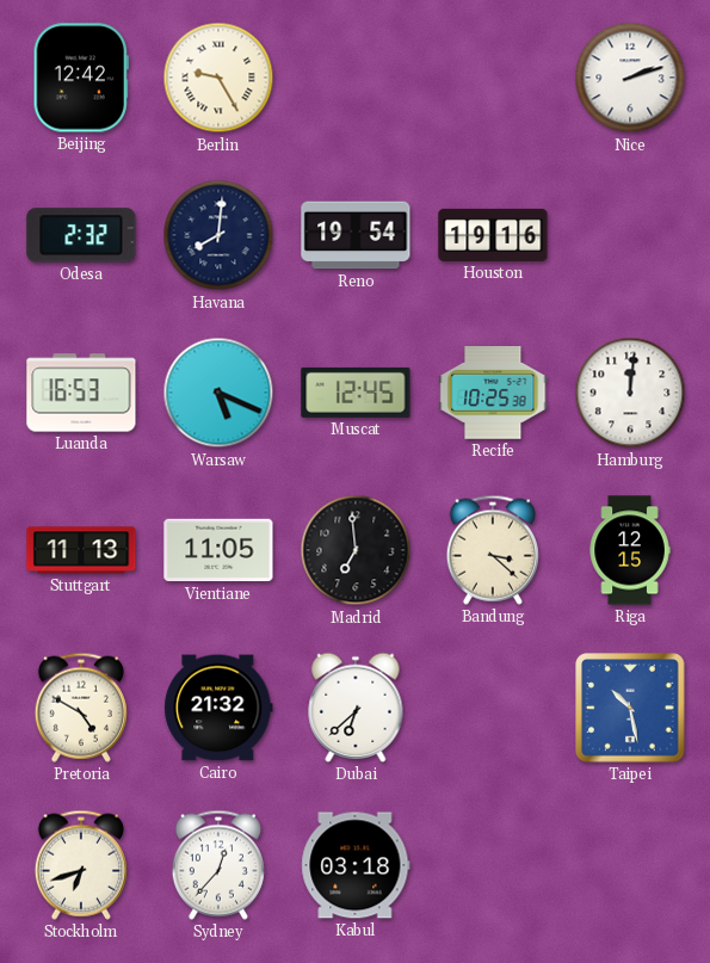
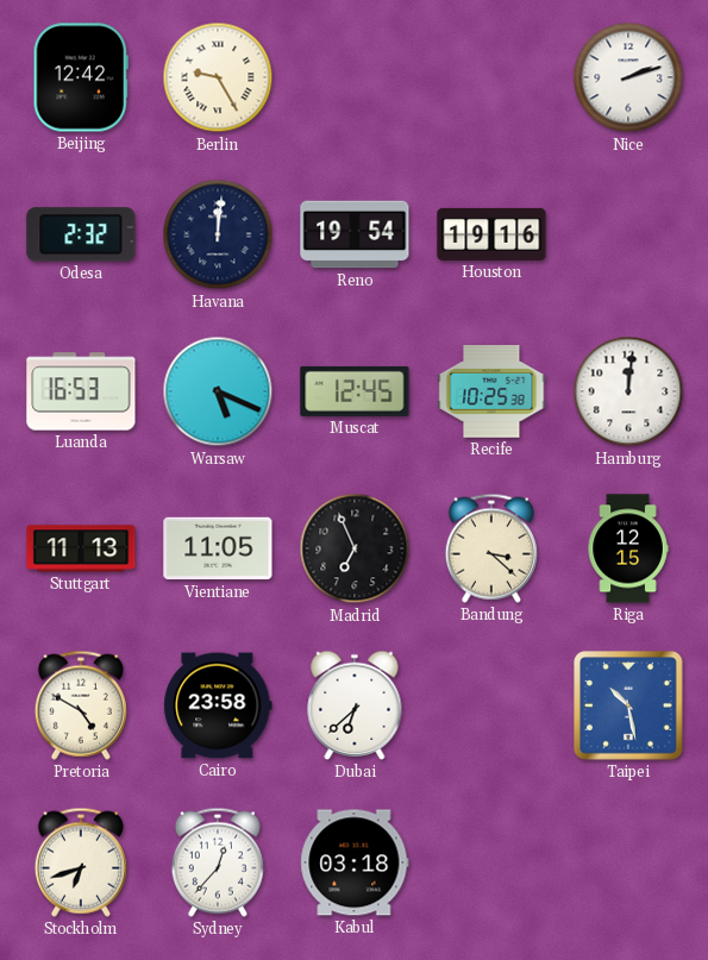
Havana: 8:01 -> 12:01
Madrid: 6:59 -> 6:56
Cairo: 21:32 -> 23:58
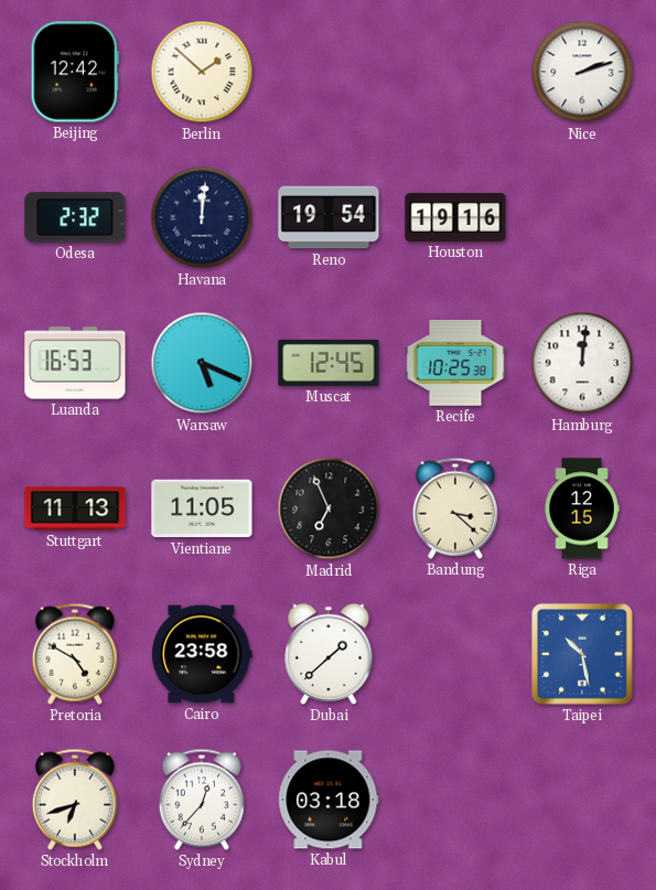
Berlin: 9:25 -> 1:52
Dubai: 6:38 -> 1:38
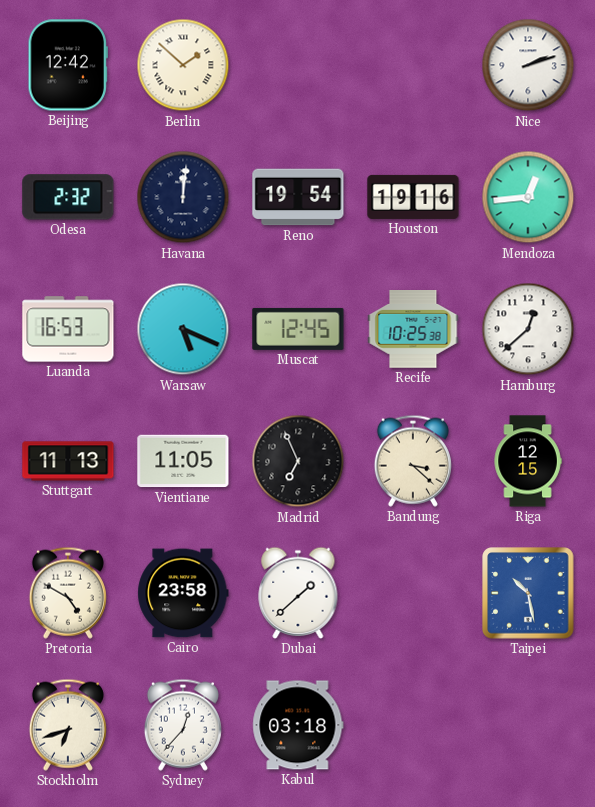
Mendoza: none -> 12:44
Hamburg: 12:01 -> 12:38
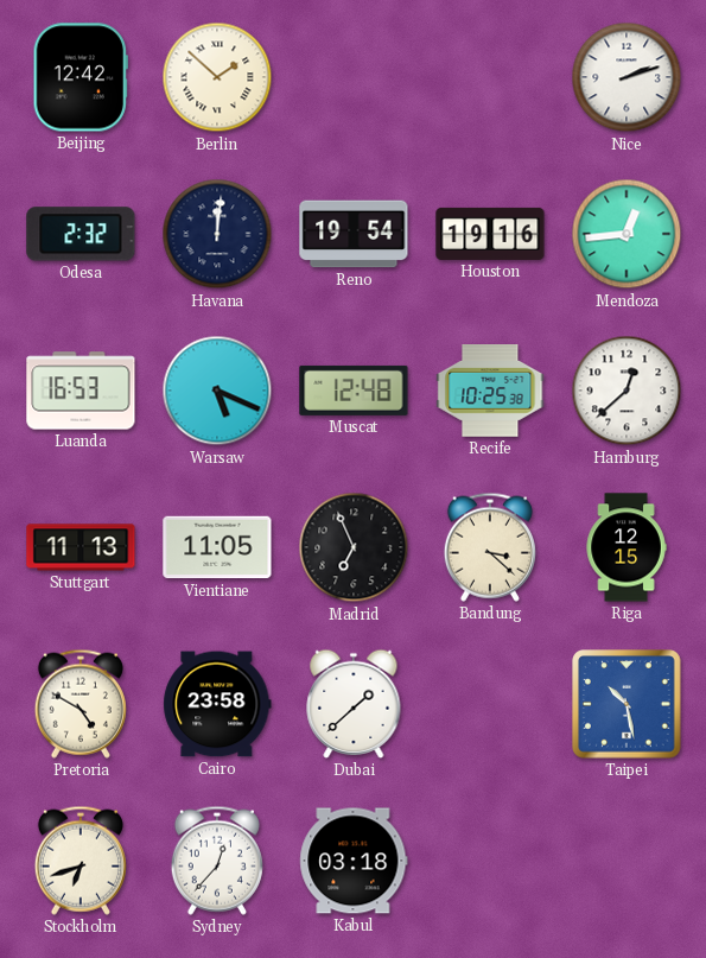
Muscat: 12:45 -> 12:48
